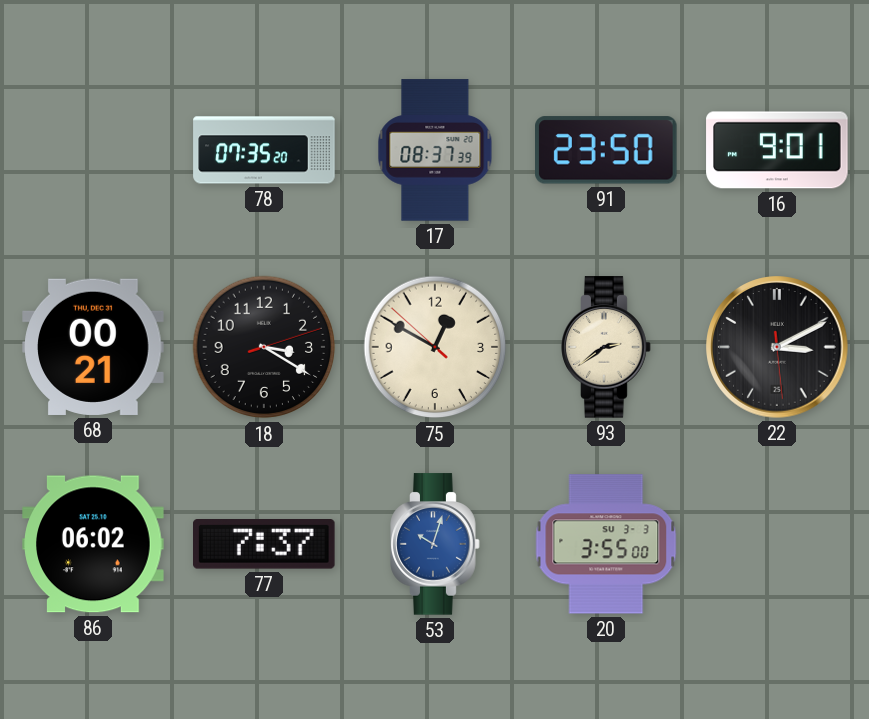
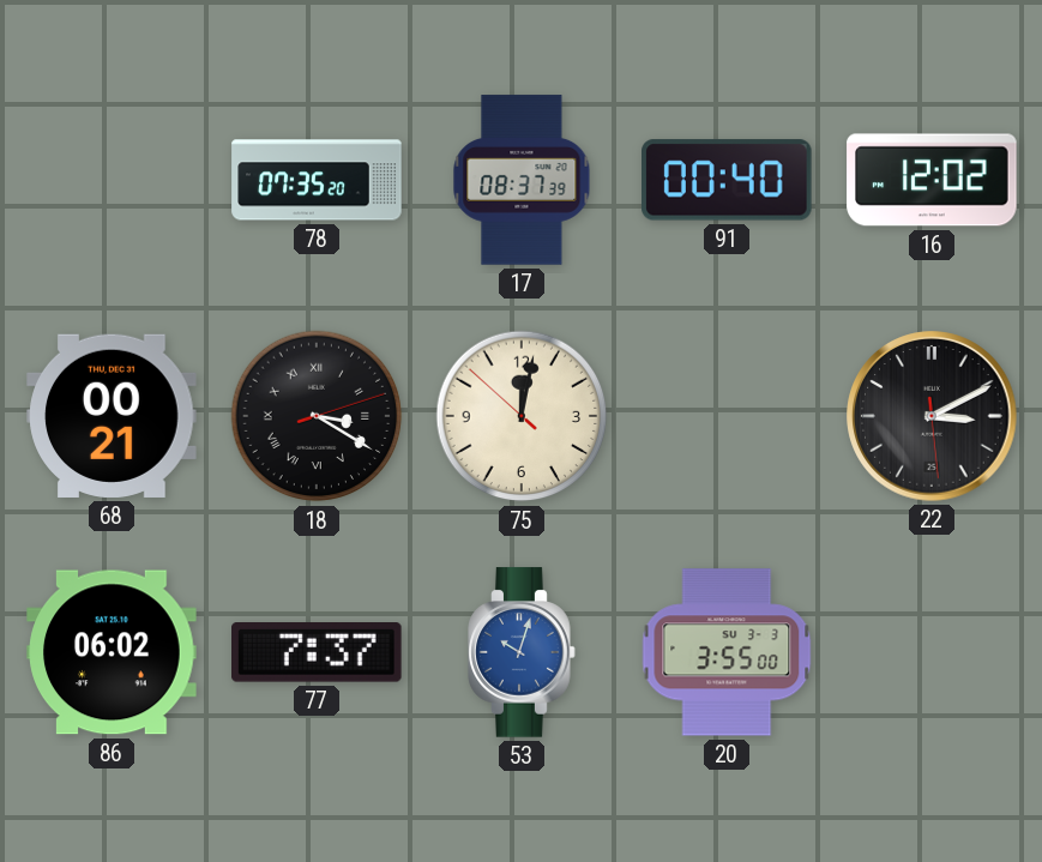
91: 23:50 -> 00:40
16: 9:01 -> 12:02
18 numerals: Arabic -> Roman
75: 12:49 -> 12:01
93: 2:39 -> none
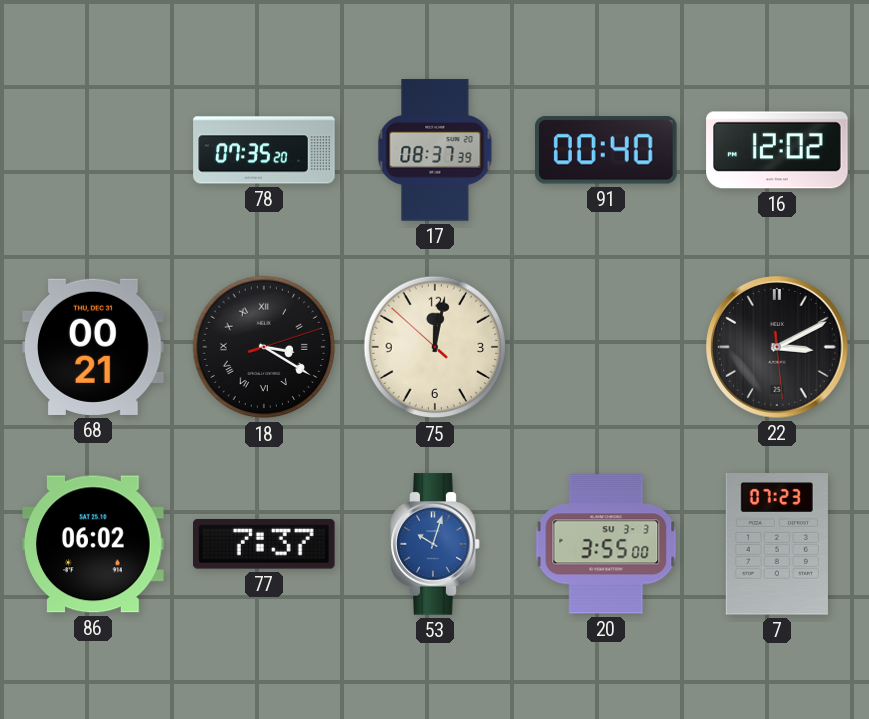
7: none -> 07:23
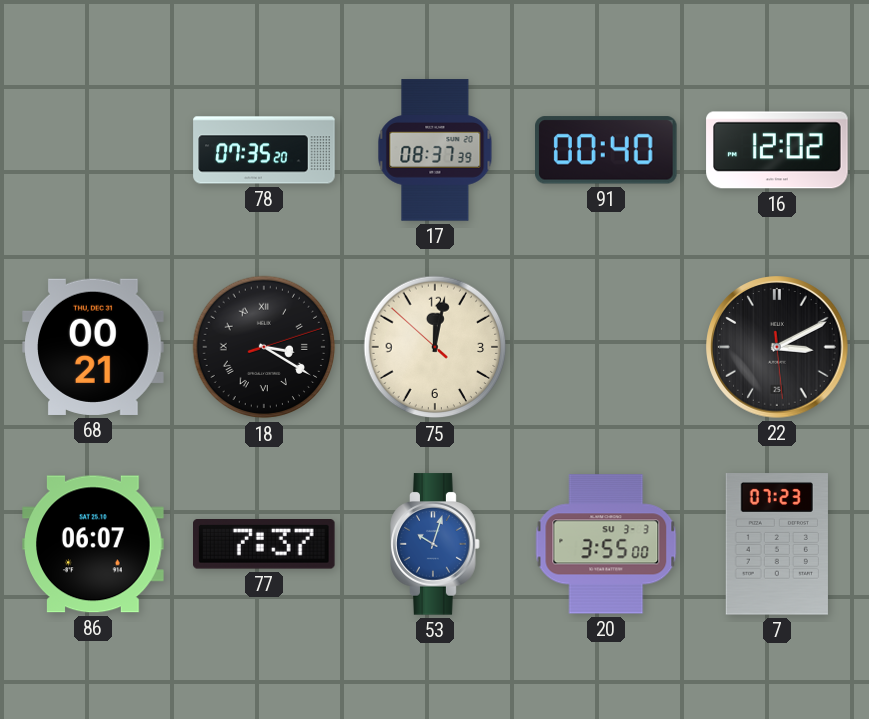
86: 06:02 -> 06:07
